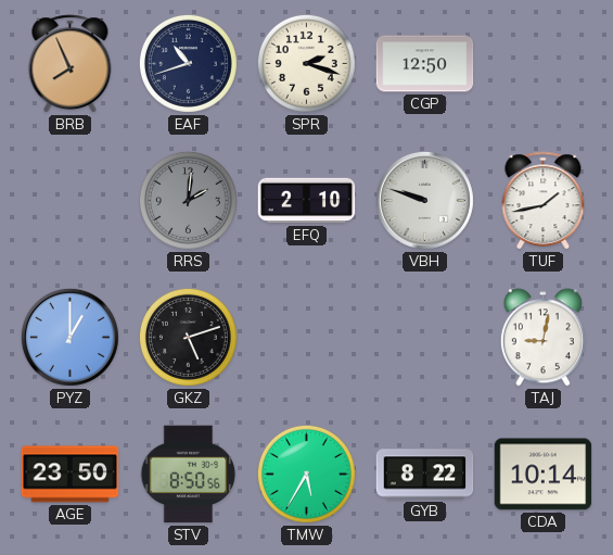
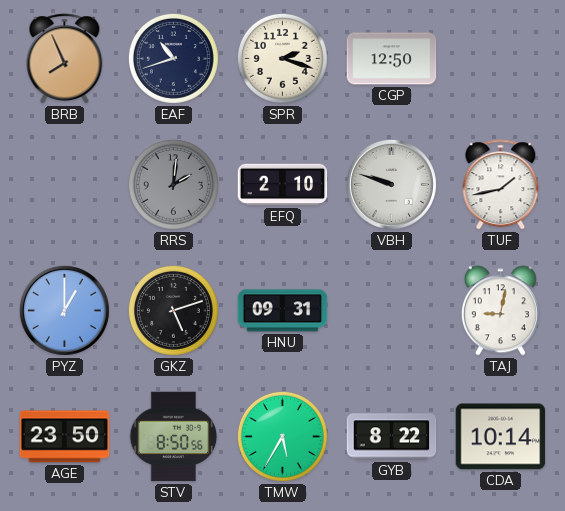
HNU: none -> 09:31
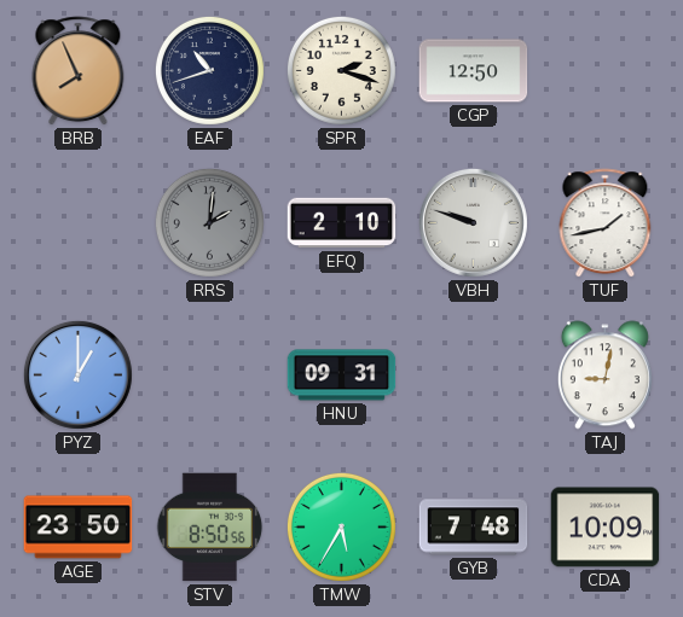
GKZ: 5:12 -> none
GYB: 8:22 -> 7:48
CDA: 10:14 -> 10:09
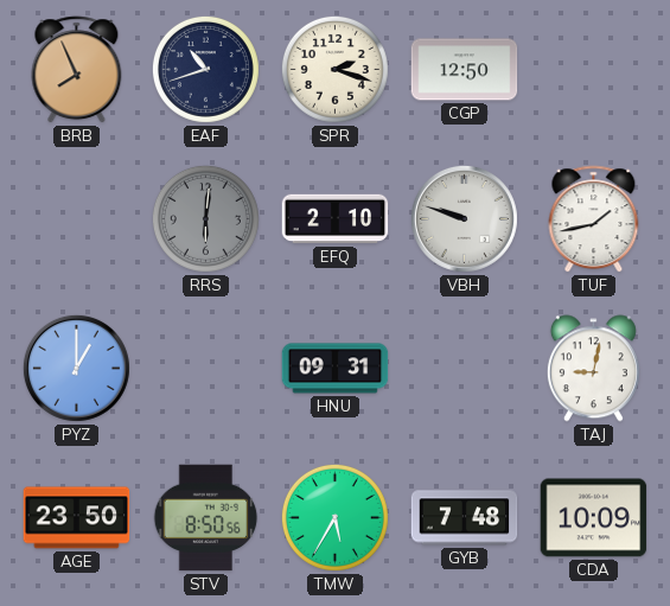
RRS: 2:01 -> 6:01
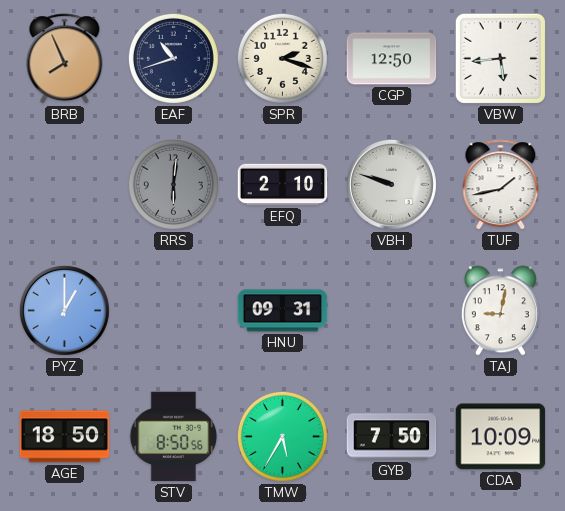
VBW: none -> 5:44
AGE: 23:50 -> 18:50
GYB: 7:48 -> 7:50
